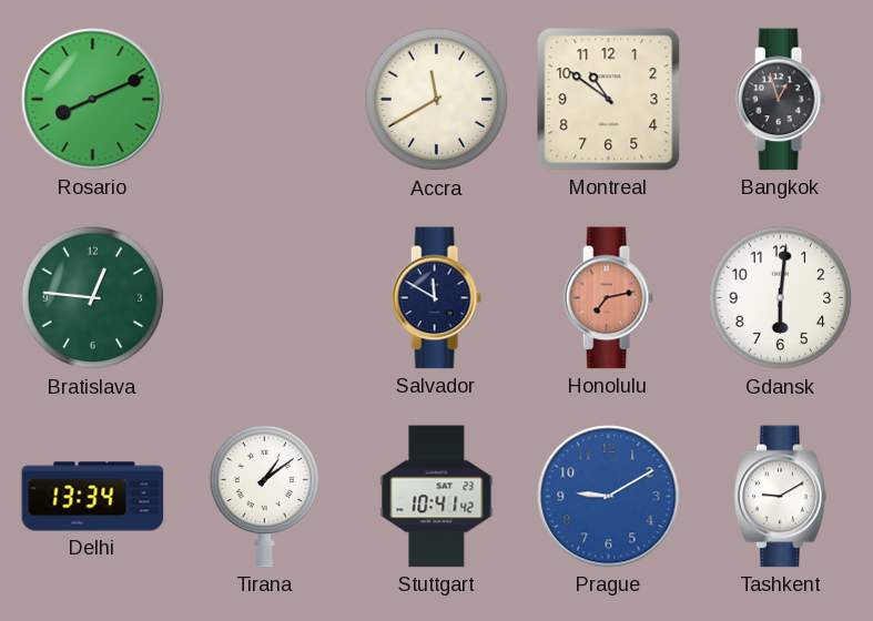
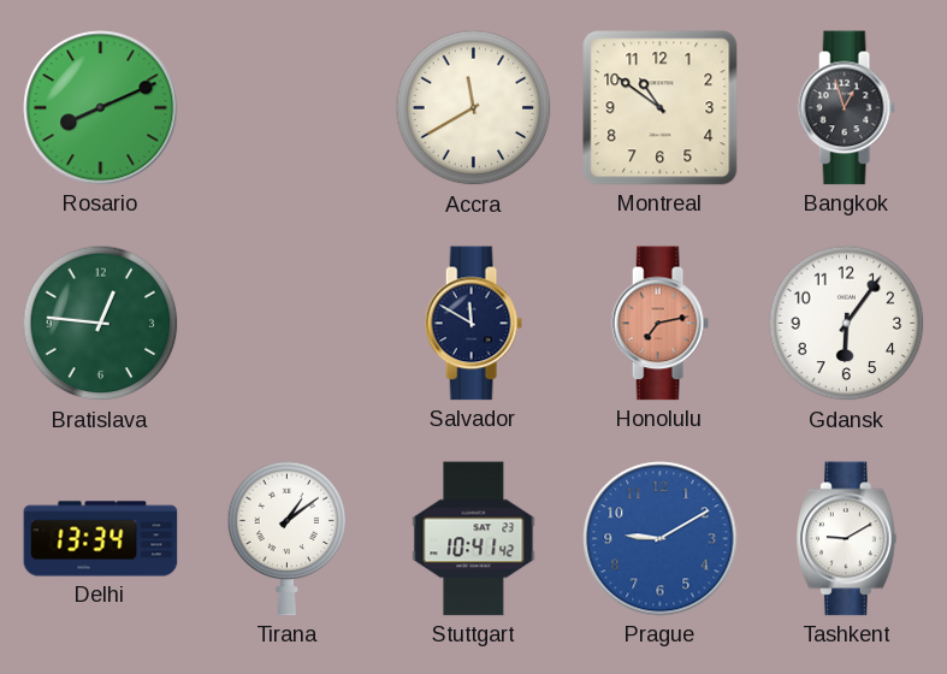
Gdansk: 6:01 -> 6:06
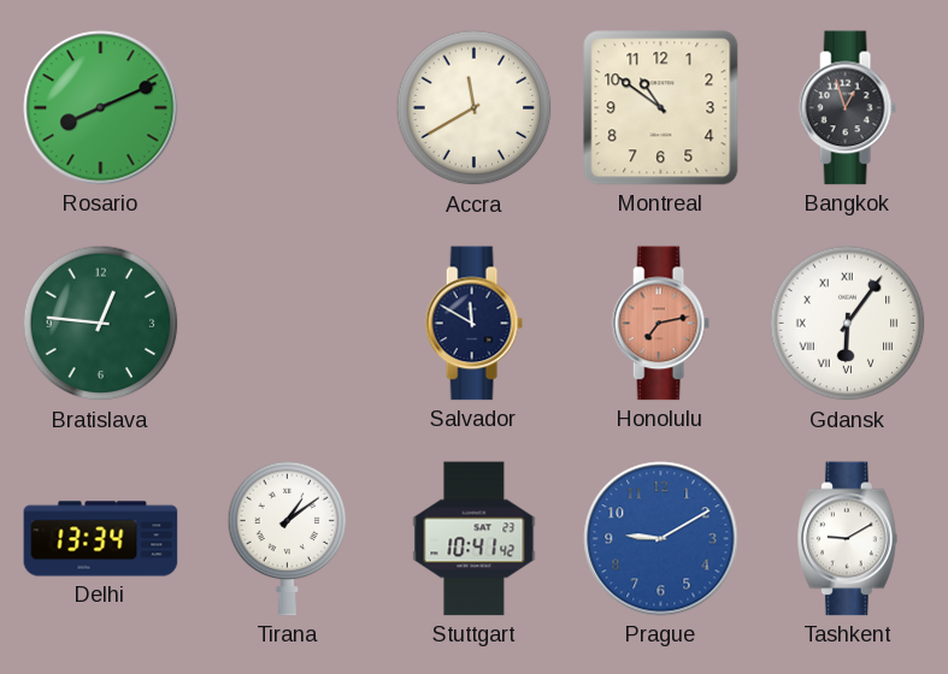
Gdansk numerals: Arabic -> Roman
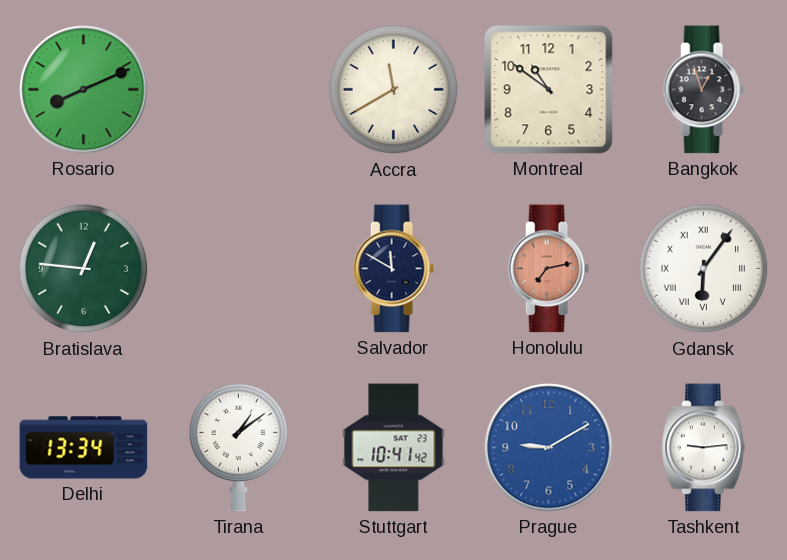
Tashkent: 9:10 -> 9:14
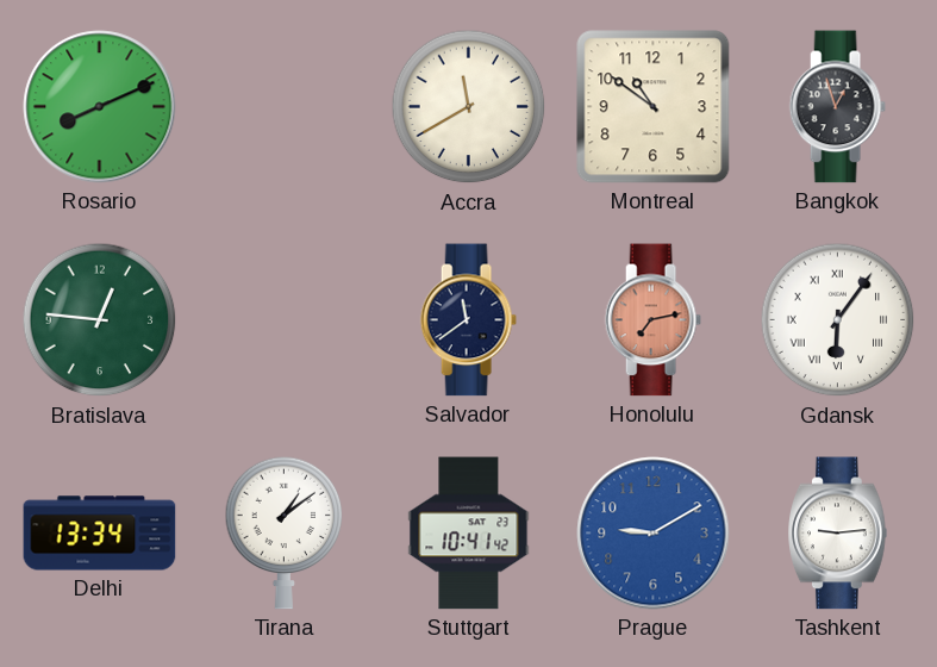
Salvador: 11:50 -> 11:39
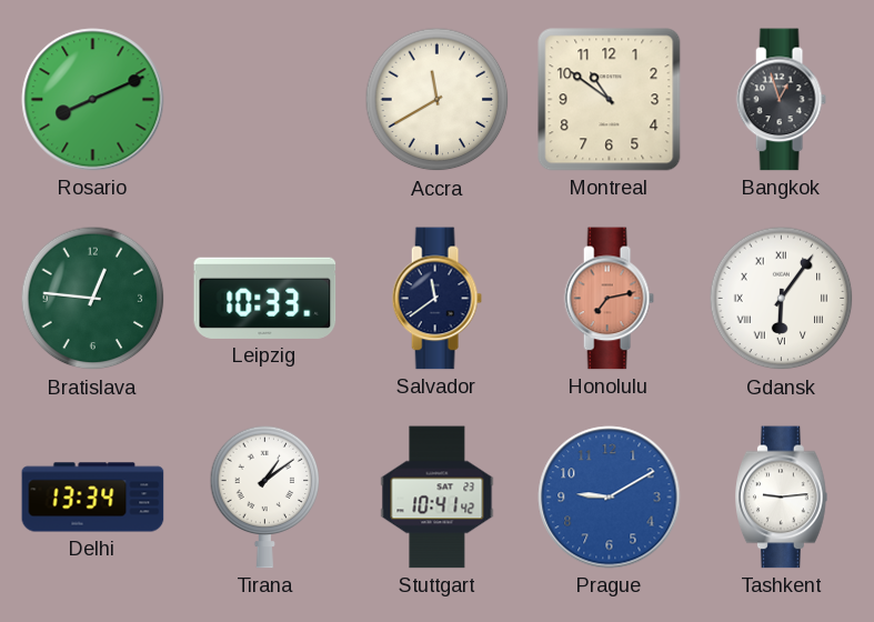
Leipzig: none -> 10:33
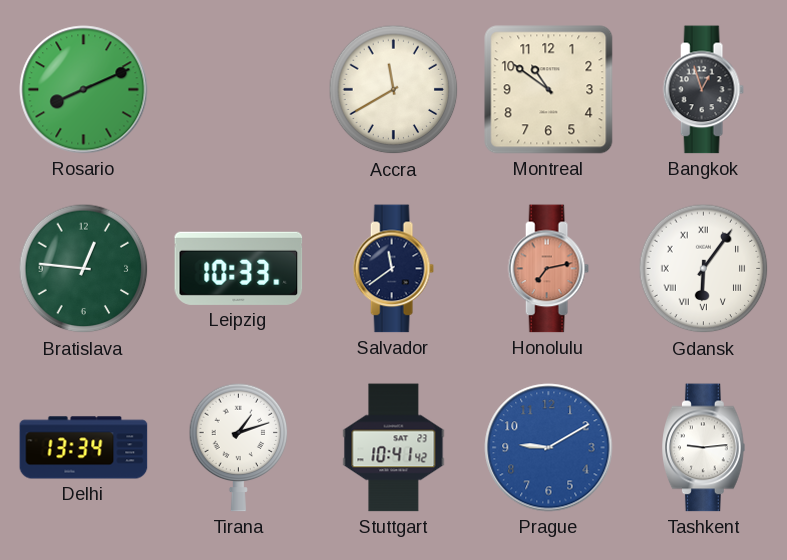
Tirana: 1:09 -> 1:12
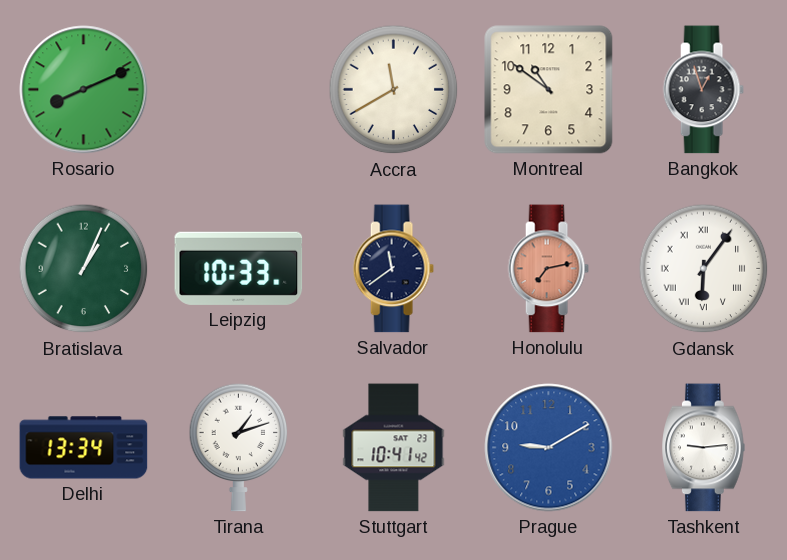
Bratislava: 12:46 -> 1:04
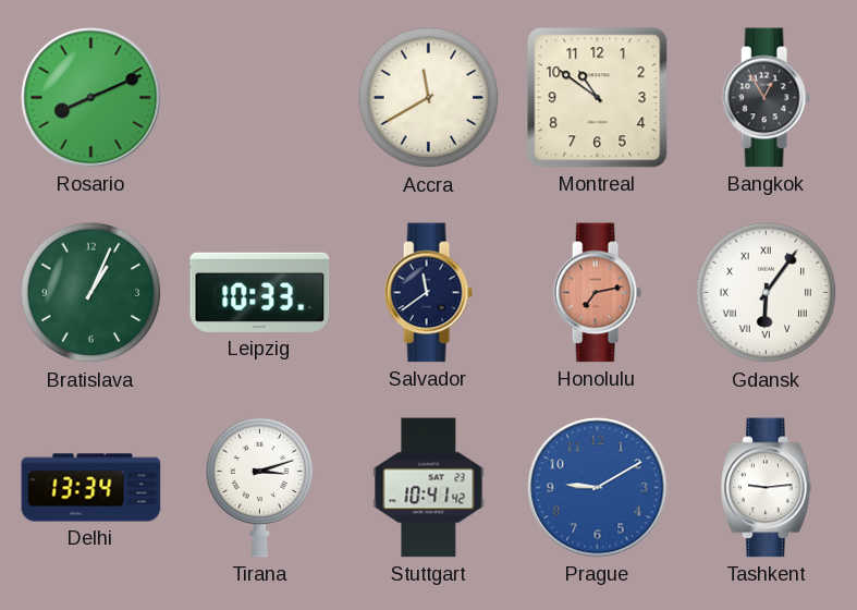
Bangkok: 12:57 -> 12:55
Tirana: 1:12 -> 3:12
